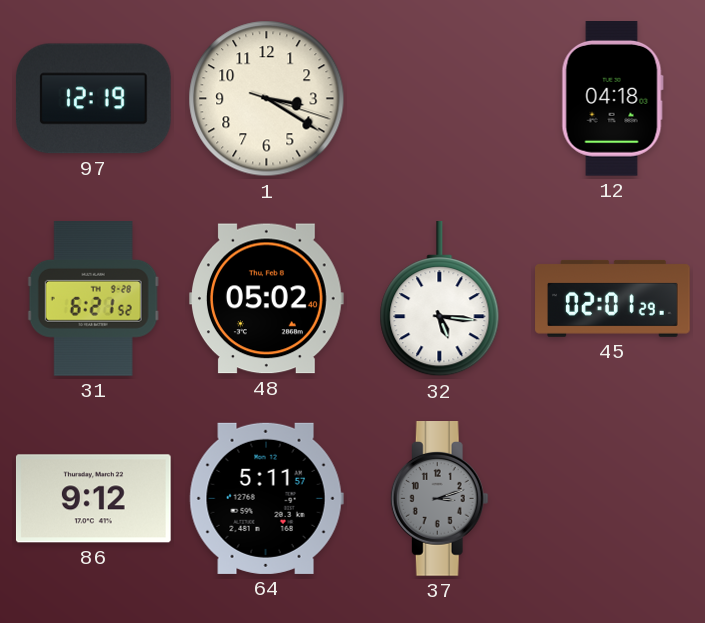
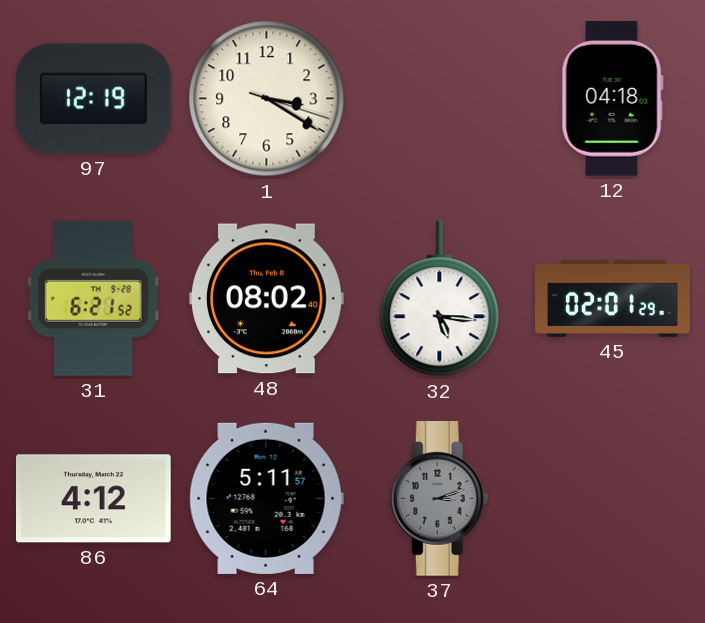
48: 05:02 -> 08:02
86: 9:12 -> 4:12
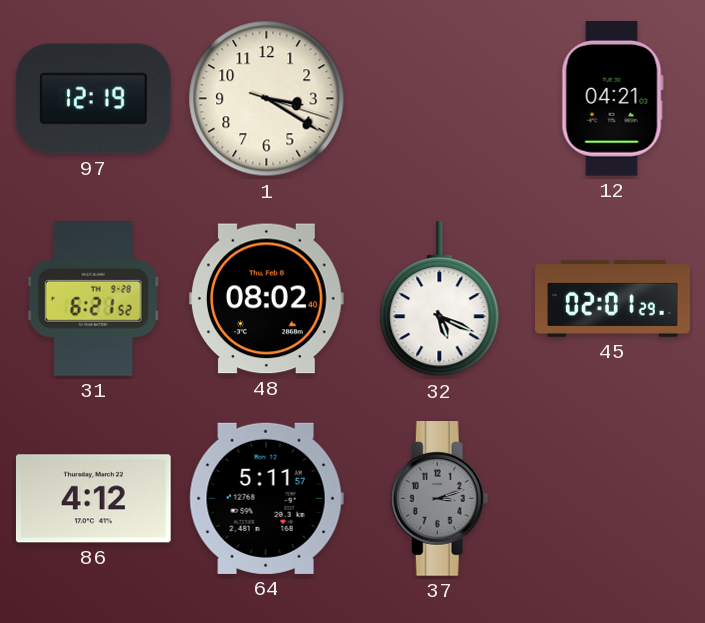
12: 04:18 -> 04:21
32: 5:16 -> 5:19
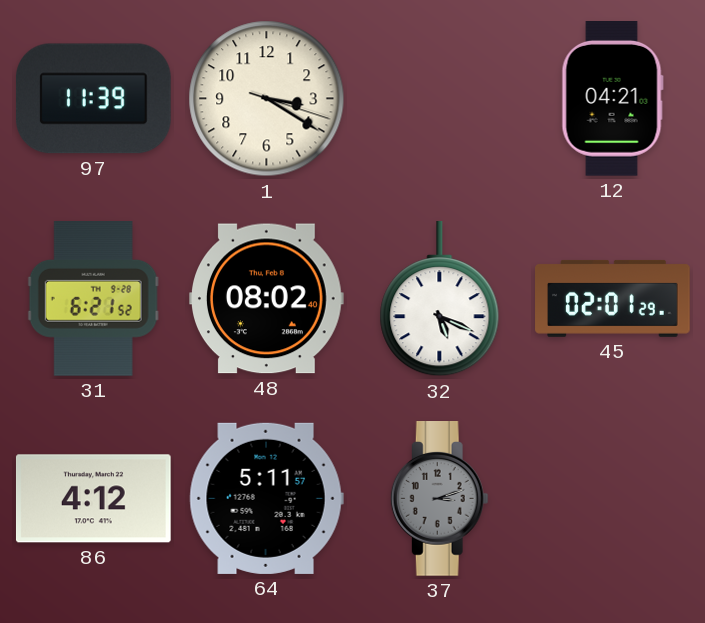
97: 12:19 -> 11:39
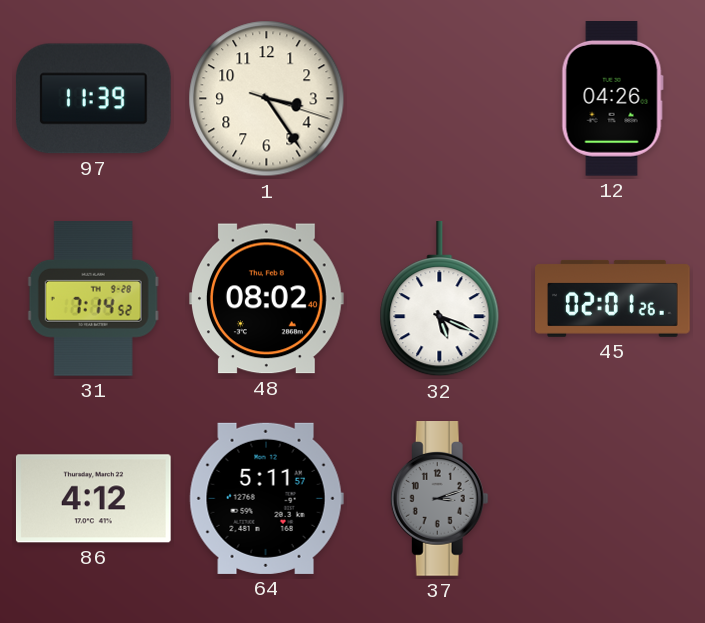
1: 3:20 -> 3:24
12: 04:21 -> 04:26
31: 6:21 -> 7:14
45: 02:01:29 -> 02:01:26
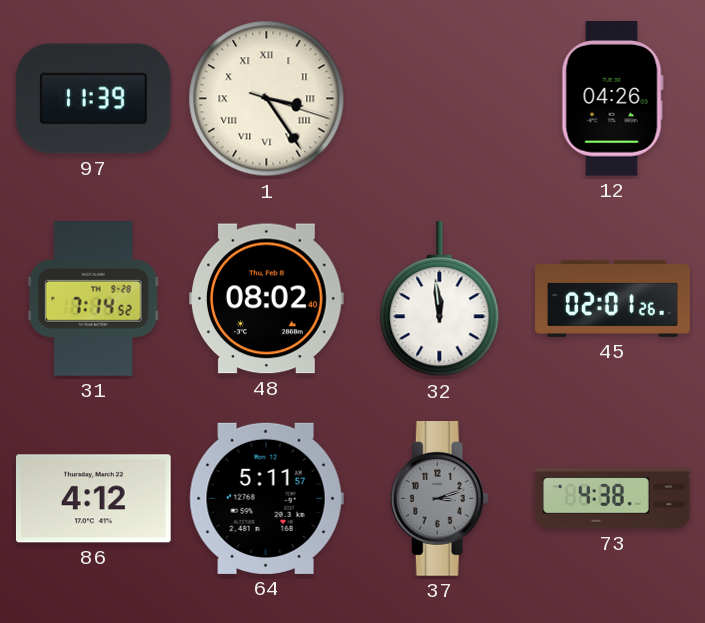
1 numerals: Arabic -> Roman
32: 5:19 -> 11:59
73: none -> 4:38
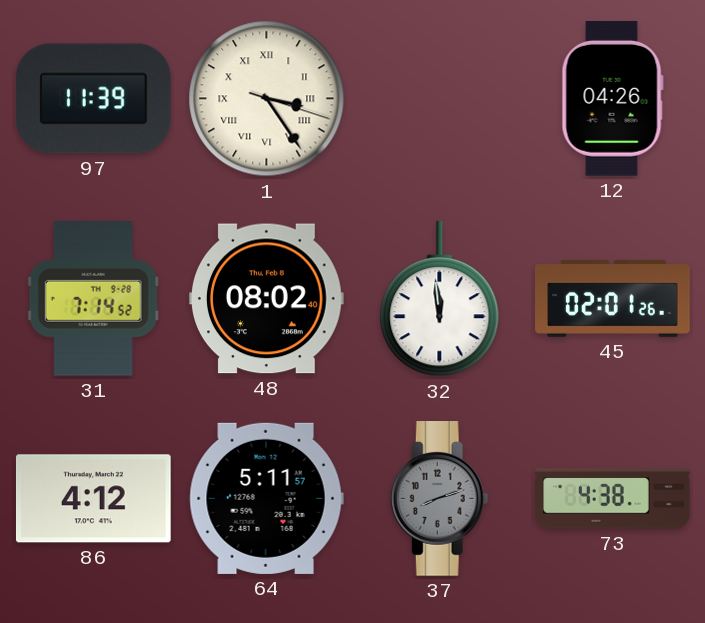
37: 3:12 -> 8:12
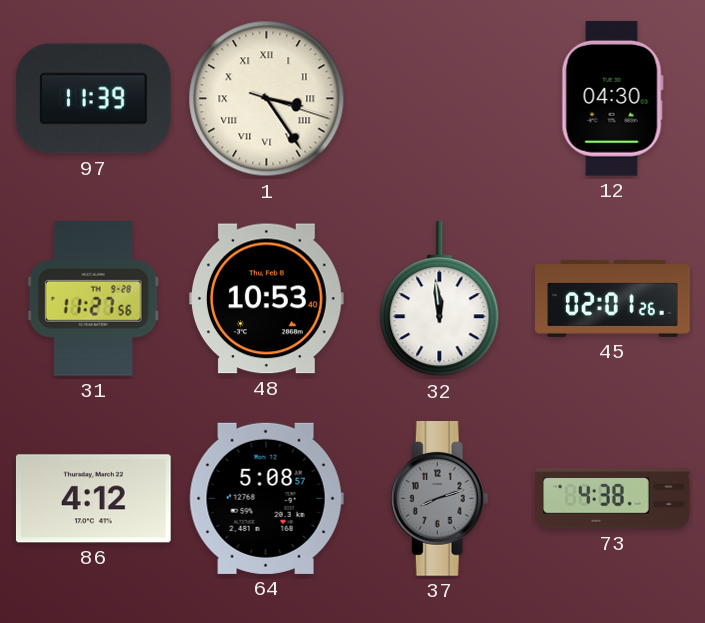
12: 04:26 -> 04:30
31: 7:14 -> 11:27
48: 08:02 -> 10:53
64: 5:11 -> 5:08
